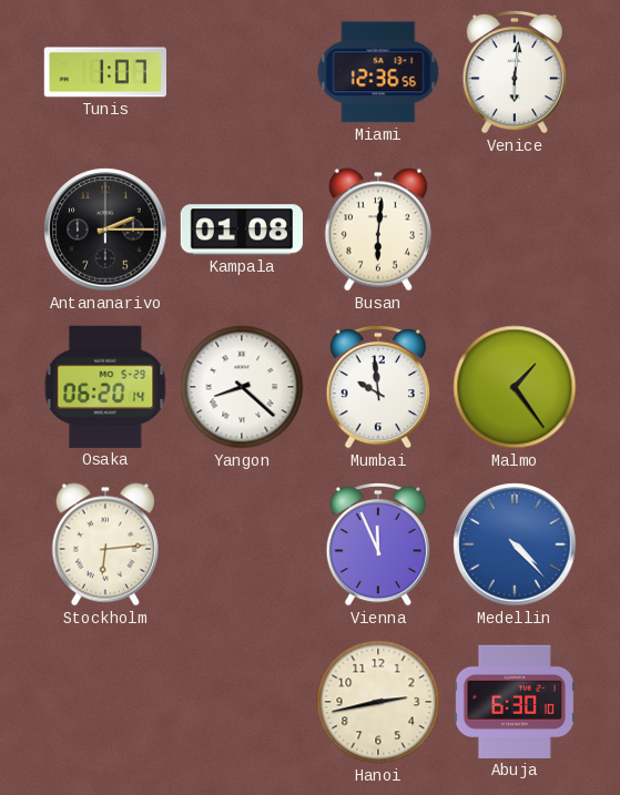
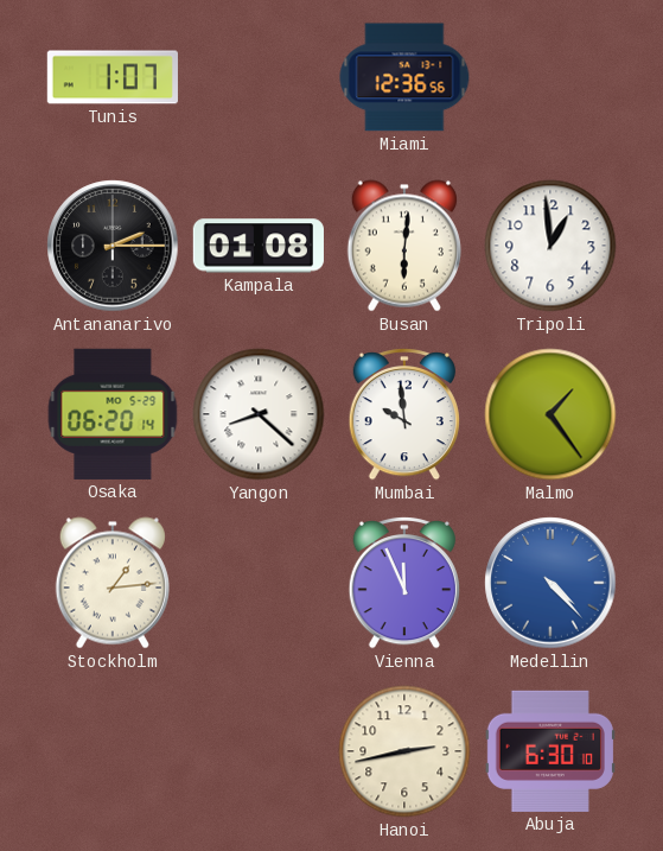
Venice: 6:01 -> none
Tripoli: none -> 12:59
Stockholm: 6:14 -> 1:14
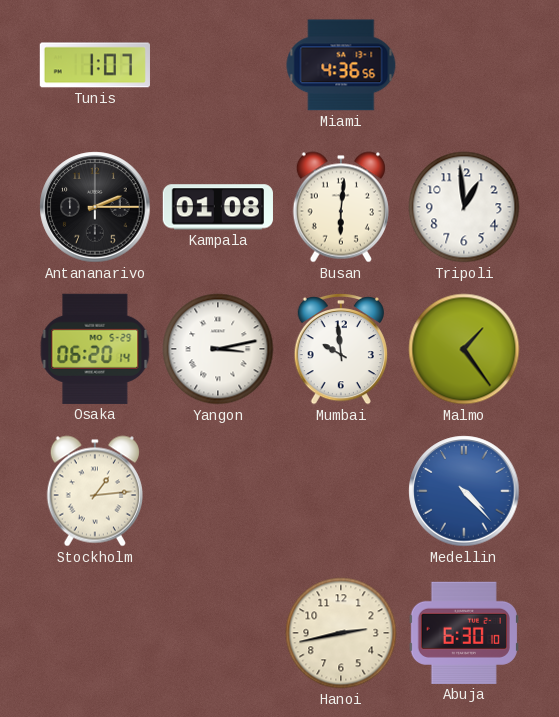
Miami: 12:36 -> 4:36
Yangon: 8:22 -> 3:13
Vienna: 11:56 -> none
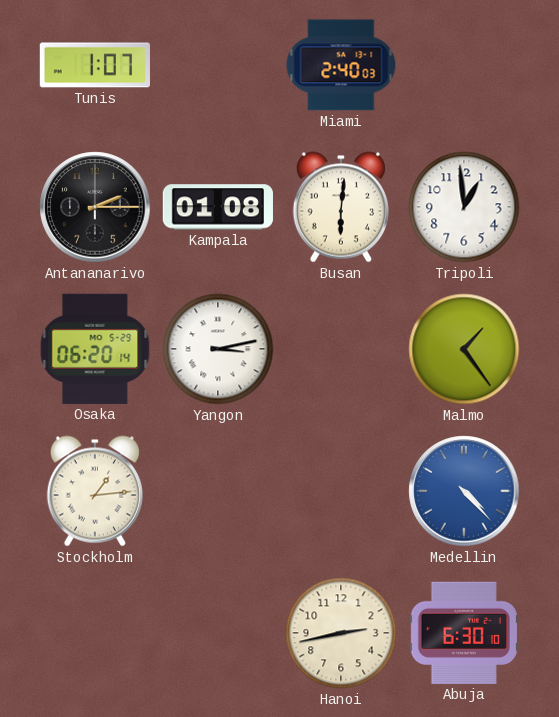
Miami: 4:36 -> 2:40
Mumbai: 9:59 -> none
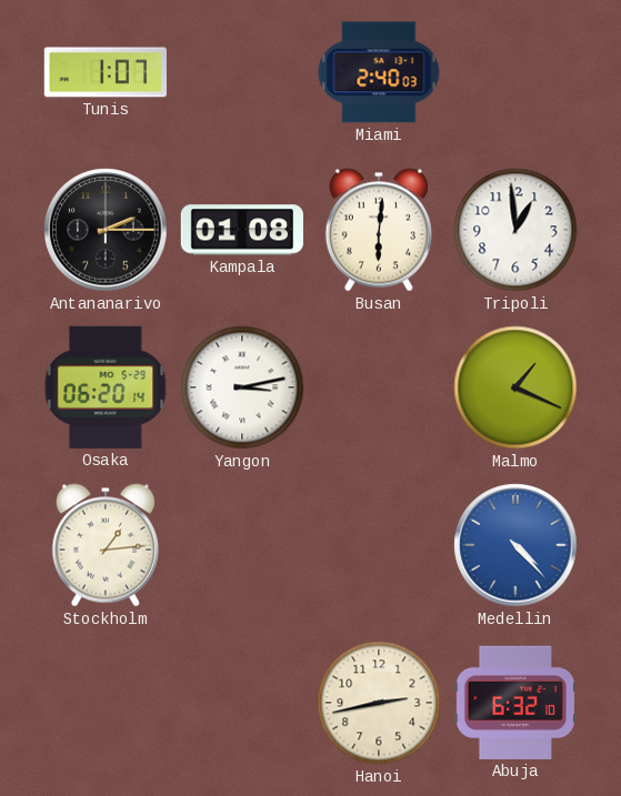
Malmo: 1:24 -> 1:19
Abuja: 6:30 -> 6:32
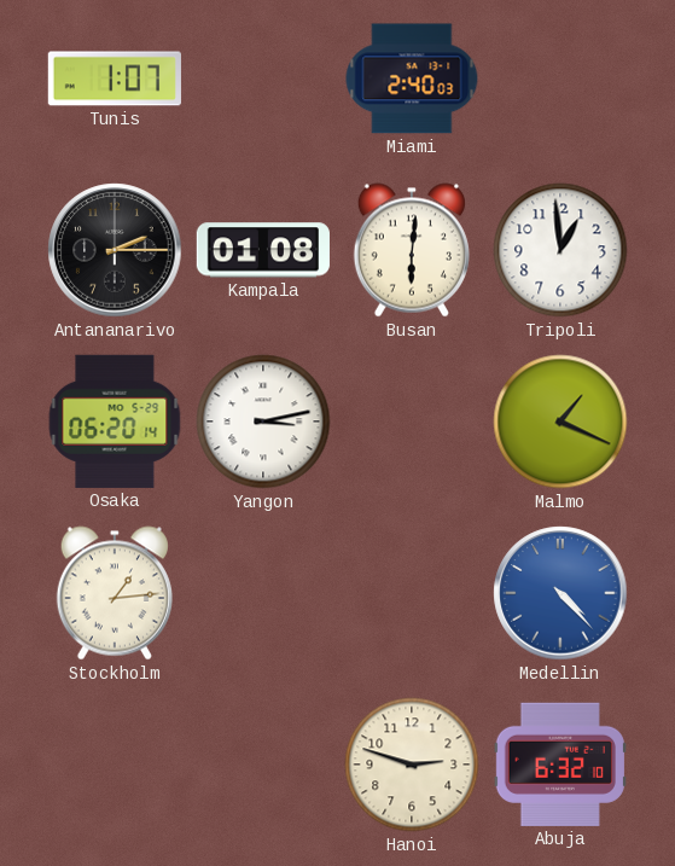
Hanoi: 2:43 -> 2:48
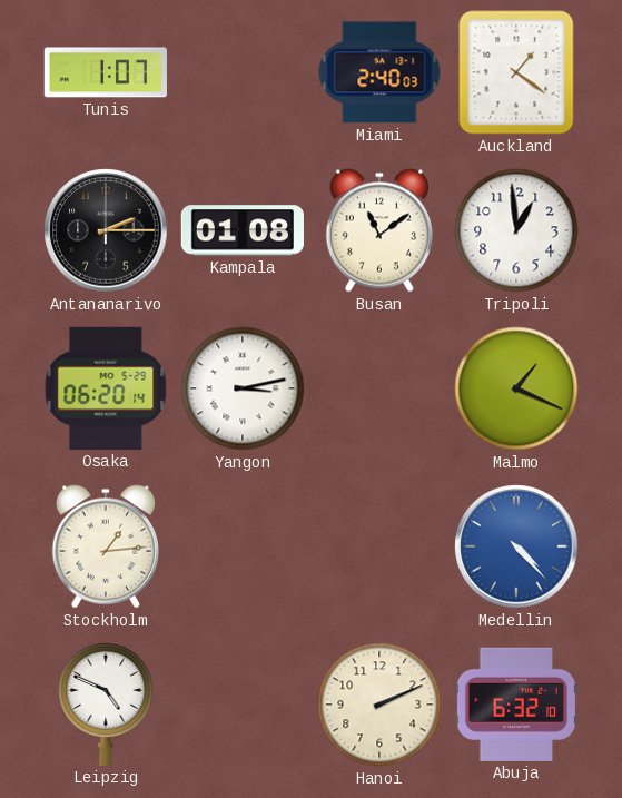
Auckland: none -> 1:21
Busan: 6:01 -> 11:09
Leipzig: none -> 4:49
Hanoi: 2:48 -> 2:11
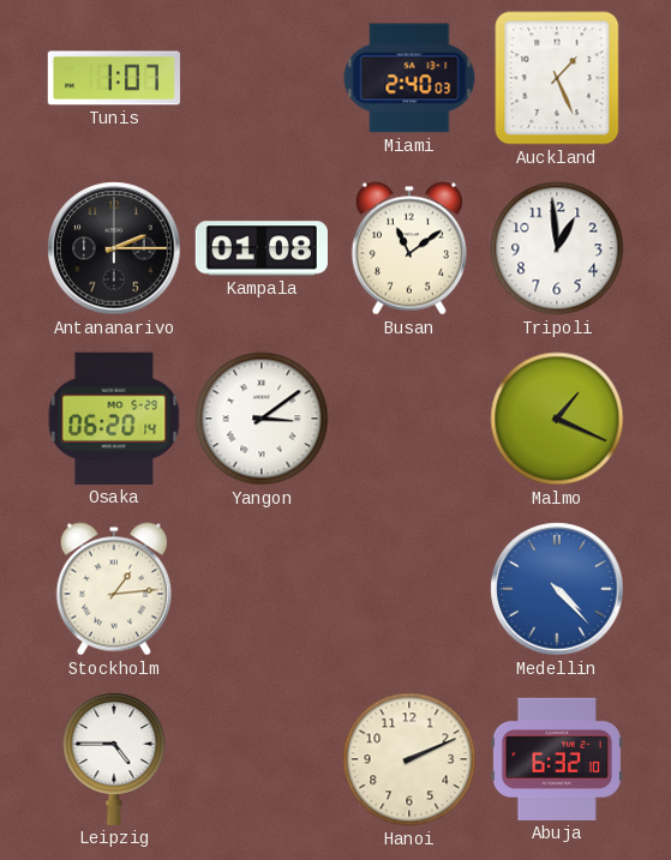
Auckland: 1:21 -> 1:26
Yangon: 3:13 -> 3:09
Leipzig: 4:49 -> 4:45
